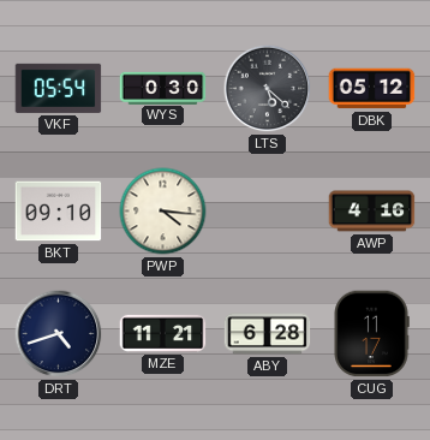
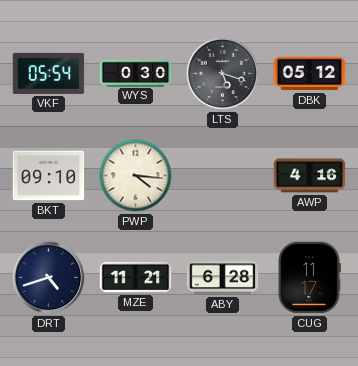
LTS: 5:22 -> 5:18
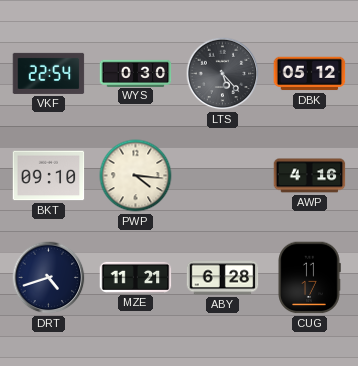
VKF: 05:54 -> 22:54
LTS: 5:18 -> 5:23
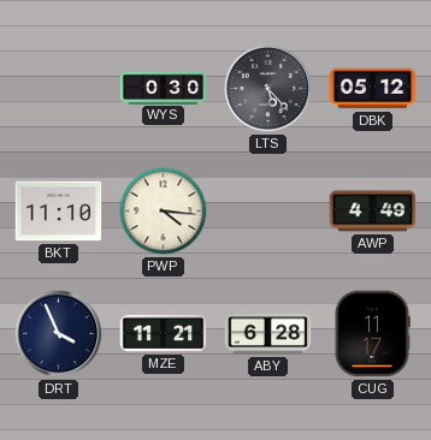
VKF: 22:54 -> none
BKT: 09:10 -> 11:10
AWP: 4:16 -> 4:49
DRT: 4:42 -> 3:56
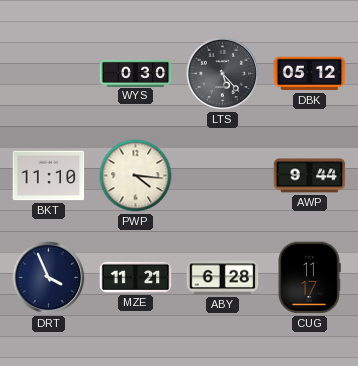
AWP: 4:49 -> 9:44
